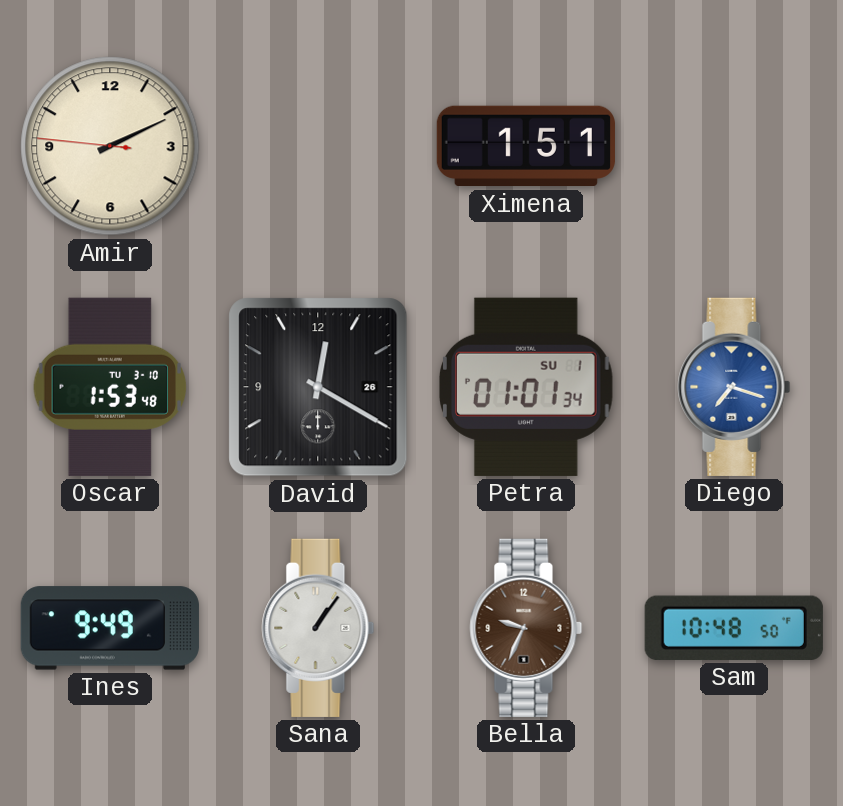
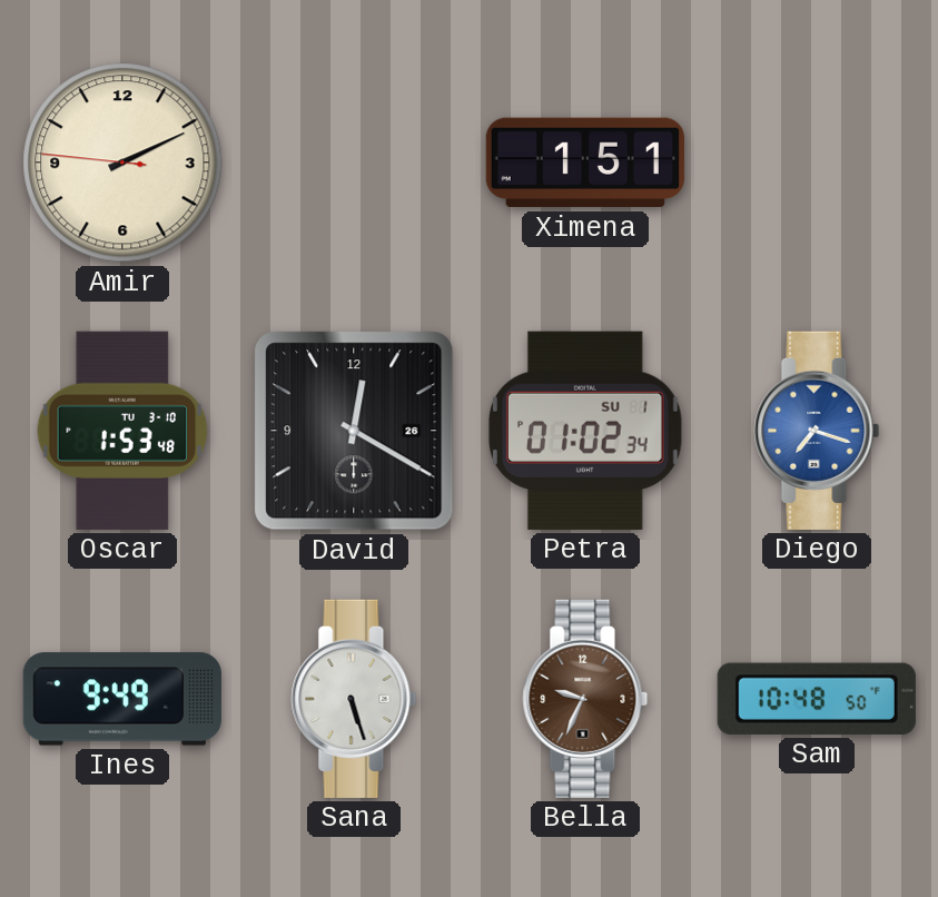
Petra: 01:01 -> 01:02
Sana: 1:06 -> 5:27
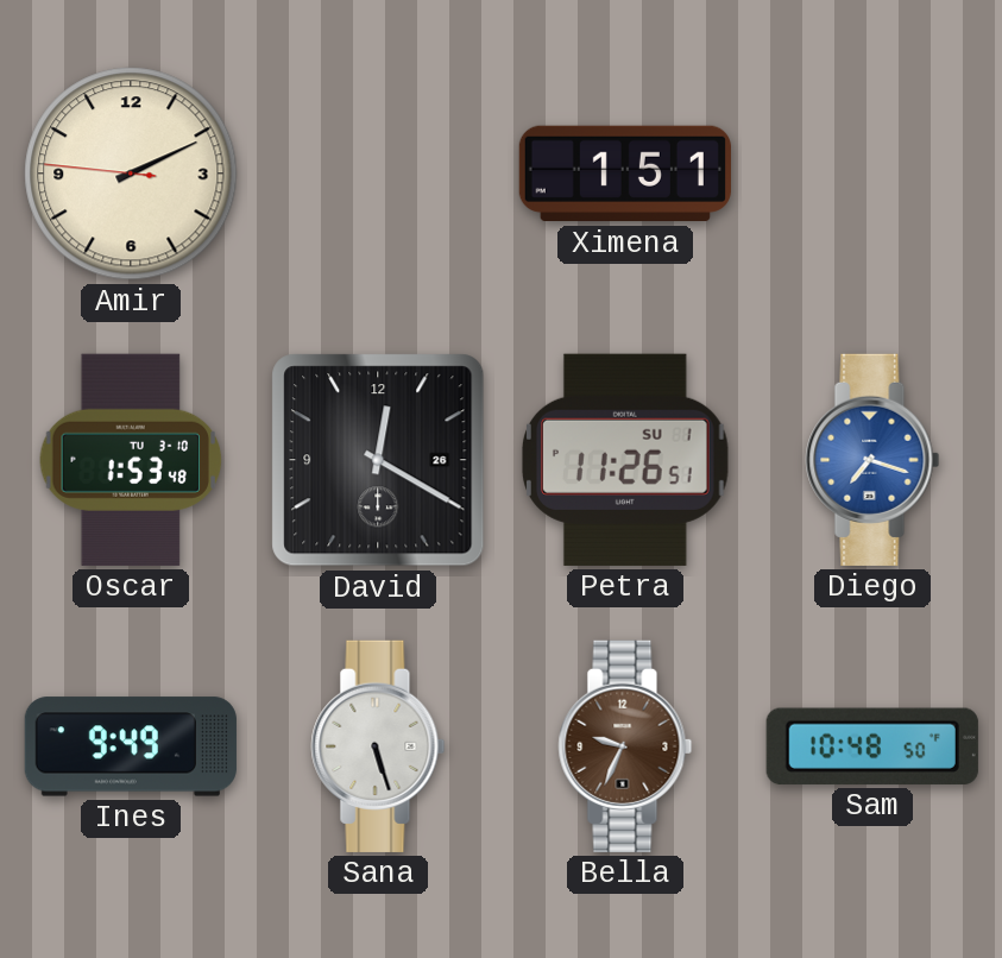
Petra: 01:02 -> 11:26
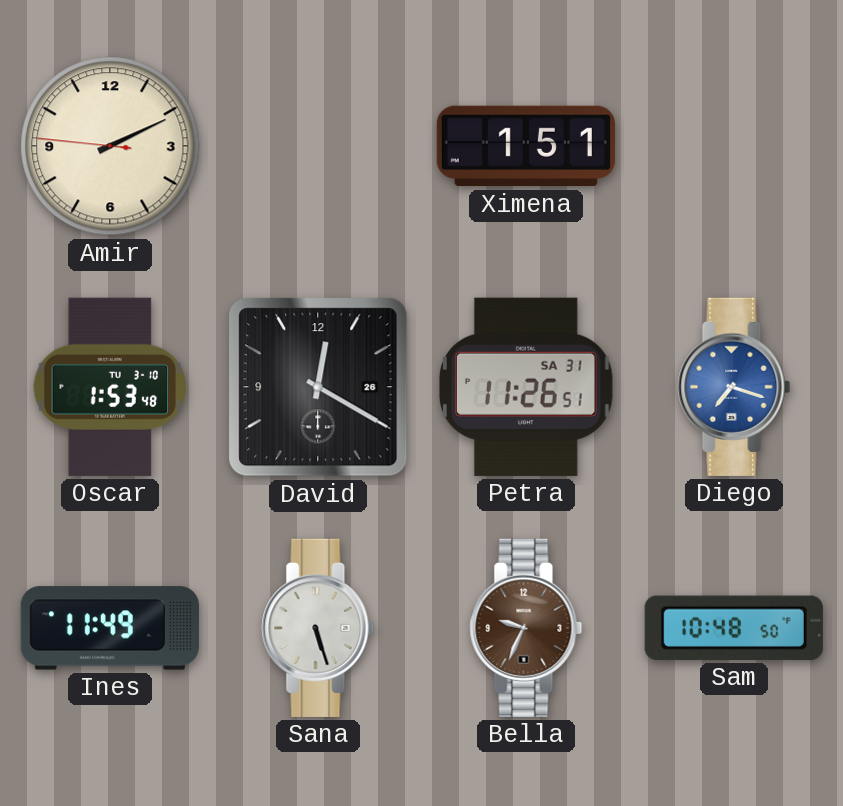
Petra date: SU 1 -> SA 31
Ines: 9:49 -> 11:49
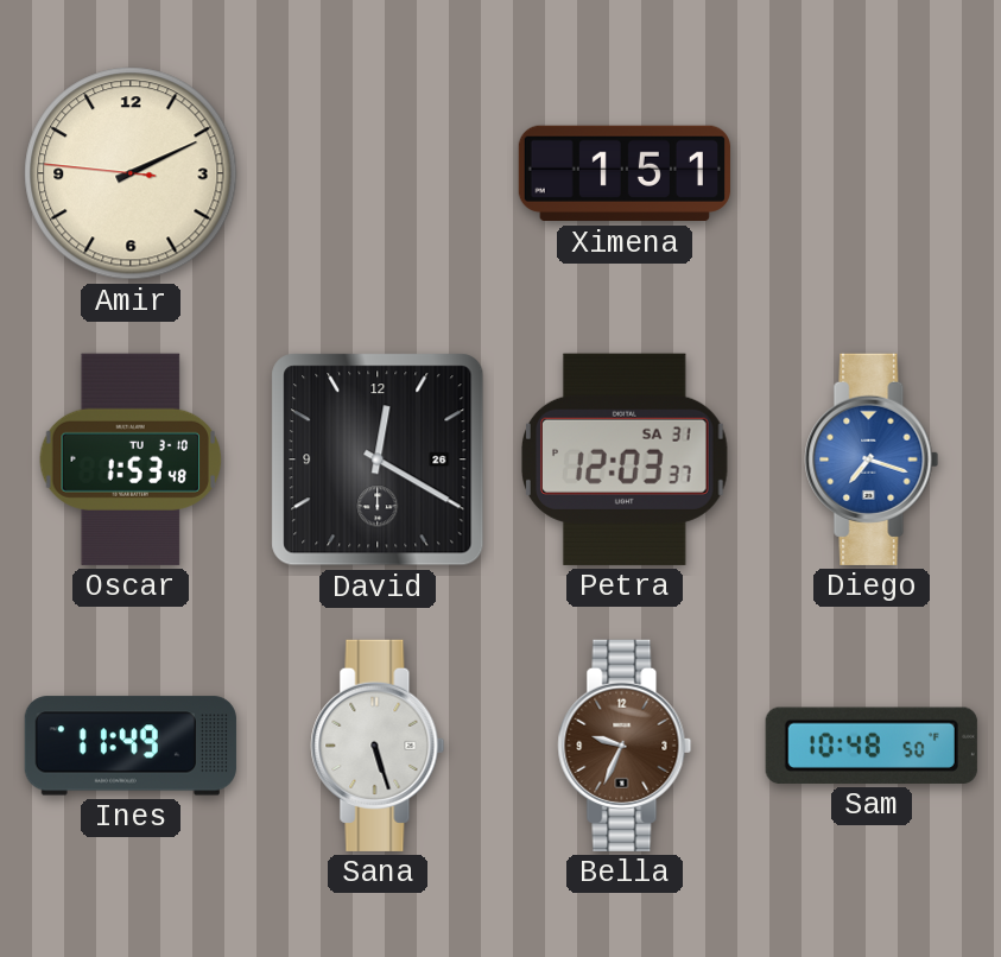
Petra: 11:26 -> 12:03
